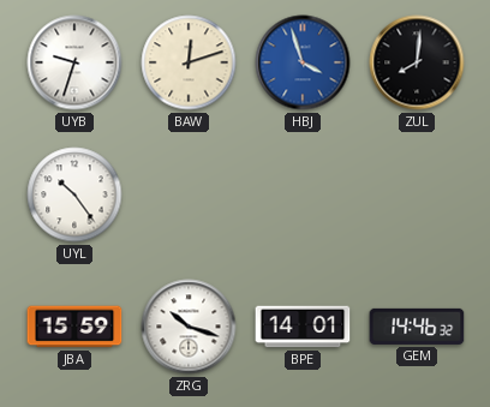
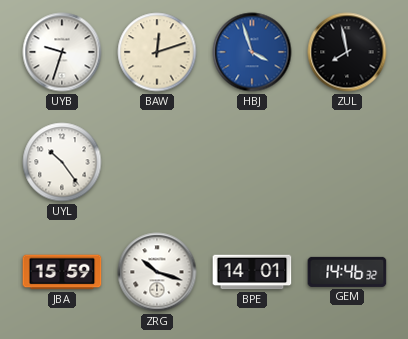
ZUL: 8:01 -> 7:58
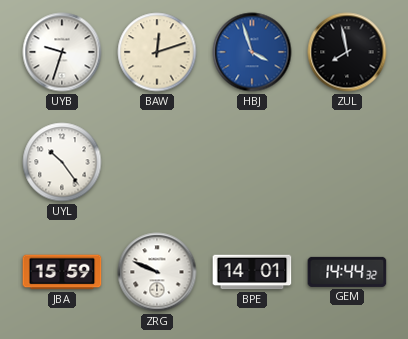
ZRG: 10:18 -> 9:49
GEM: 14:46 -> 14:44
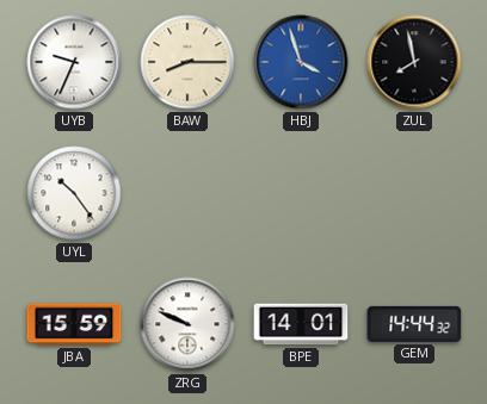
UYB: 9:33 -> 9:34
BAW: 12:12 -> 8:15
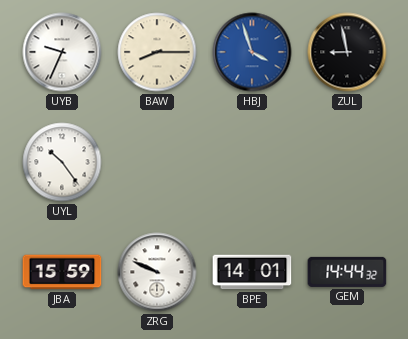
ZUL: 7:58 -> 8:58
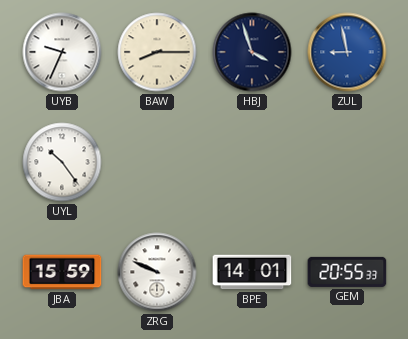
HBJ dial: blue -> navy
ZUL dial: black -> blue
GEM: 14:44 -> 20:55
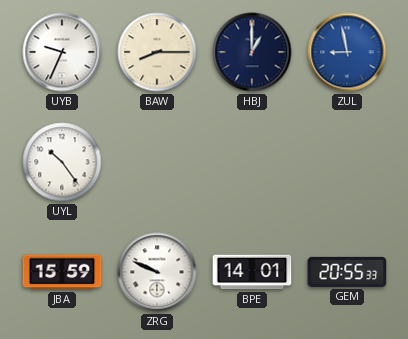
HBJ: 3:57 -> 1:00
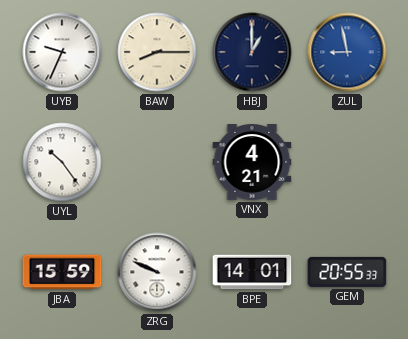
VNX: none -> 4:21
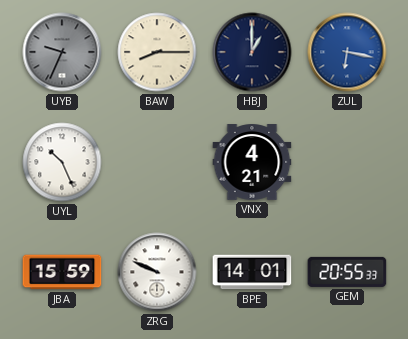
UYB dial: white -> grey
ZUL: 8:58 -> 6:17
UYL: 10:24 -> 10:26
